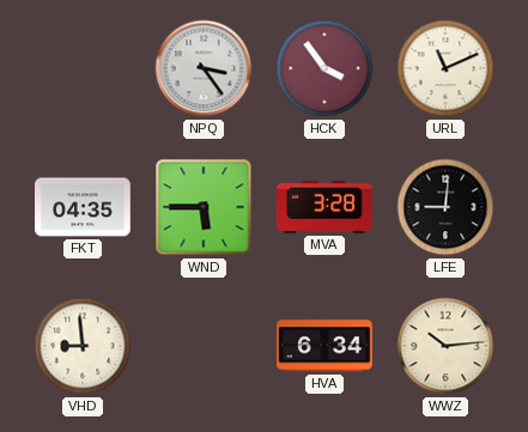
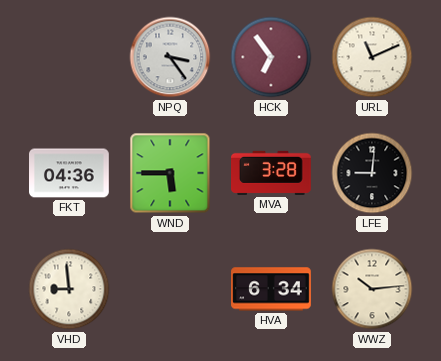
HCK: 3:54 -> 6:54
FKT: 04:35 -> 04:36
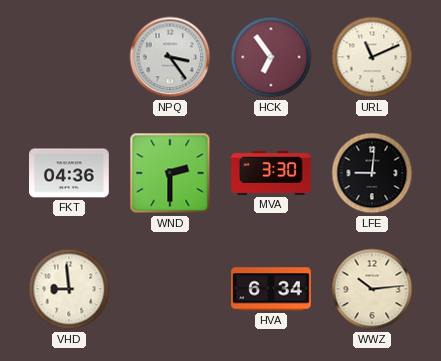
WND: 5:45 -> 2:30
MVA: 3:28 -> 3:30
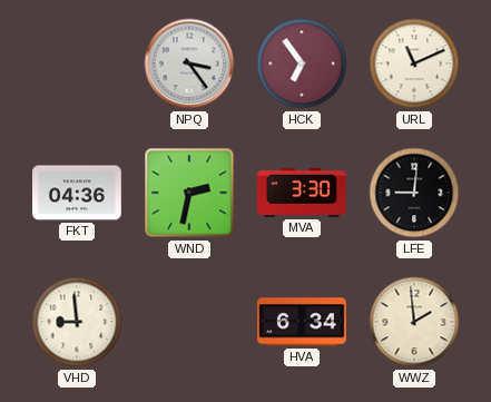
WND: 2:30 -> 2:32
WWZ: 10:14 -> 1:59
